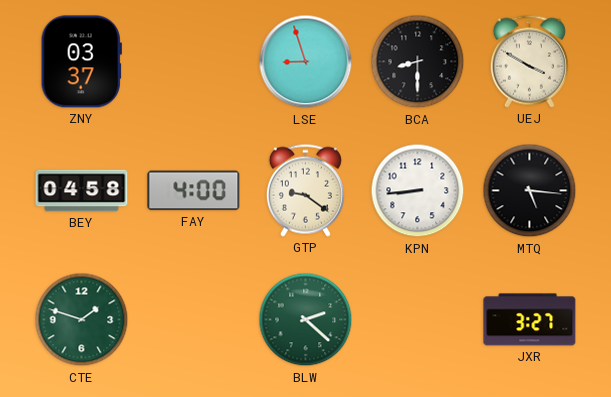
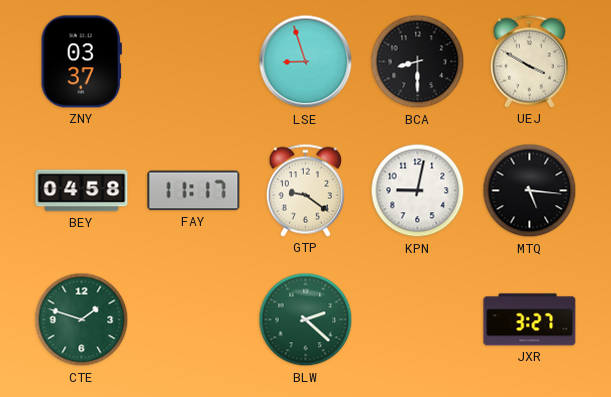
FAY: 4:00 -> 11:17
KPN: 8:44 -> 9:02
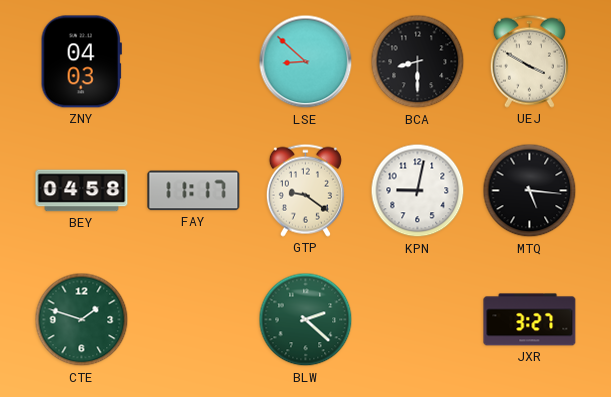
ZNY: 03:37 -> 04:03
LSE: 8:57 -> 8:52
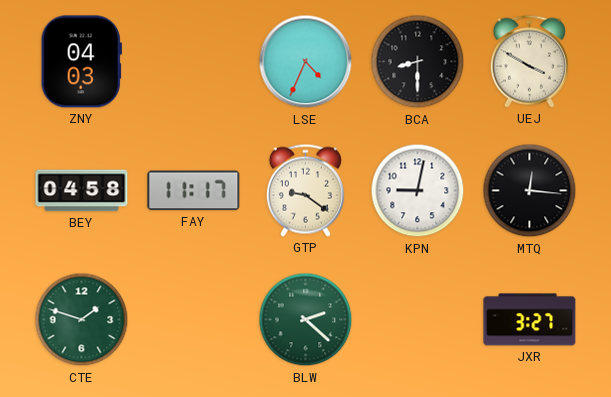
LSE: 8:52 -> 4:34
MTQ: 5:16 -> 12:16
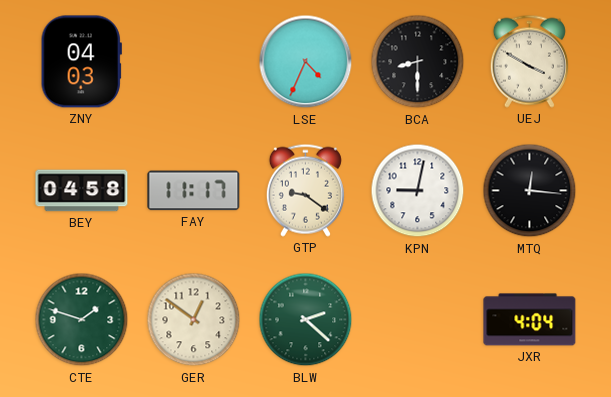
GER: none -> 12:51
JXR: 3:27 -> 4:04
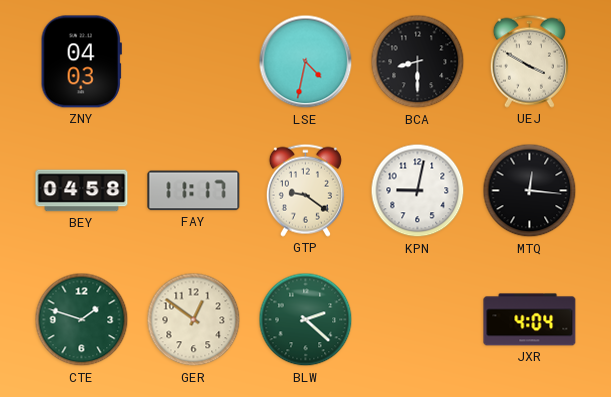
LSE: 4:34 -> 4:32
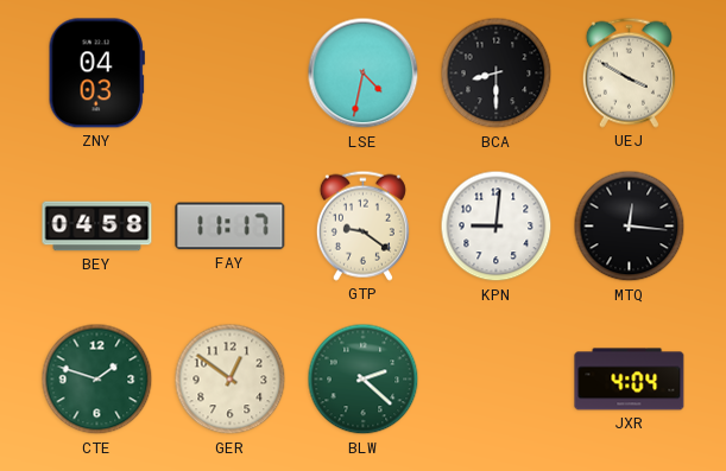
KPN: 9:02 -> 9:01
